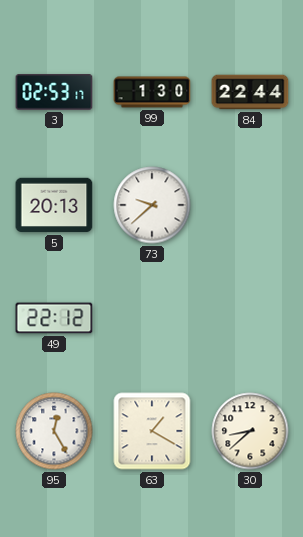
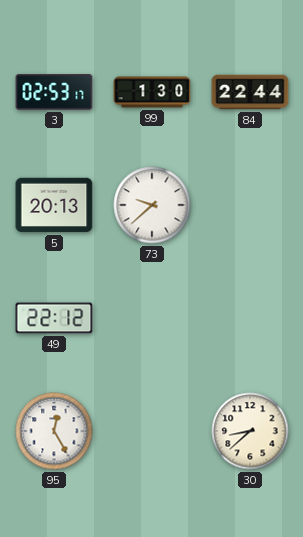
63: 1:20 -> none
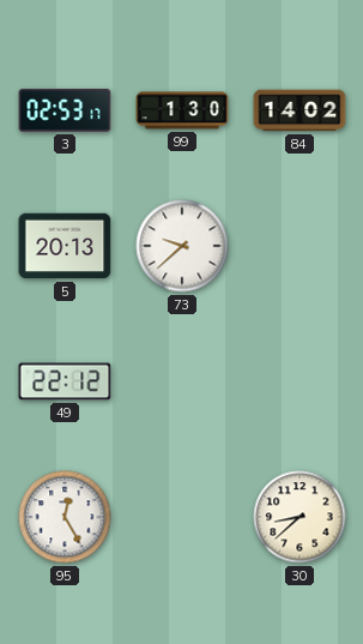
84: 22:44 -> 14:02
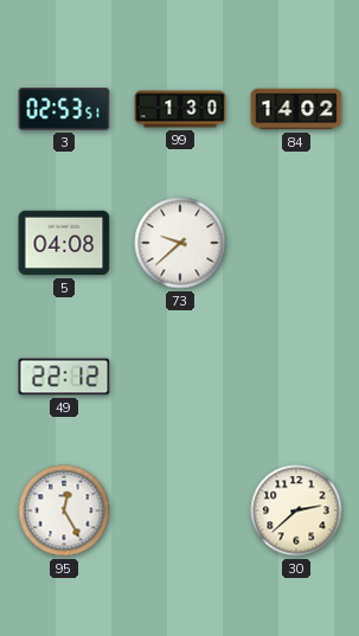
3: 02:53:17 -> 02:53:51
5: 20:13 -> 04:08
30: 8:38 -> 2:38
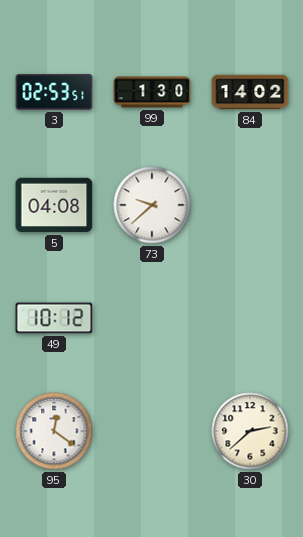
49: 22:12 -> 10:12
95: 12:25 -> 12:21
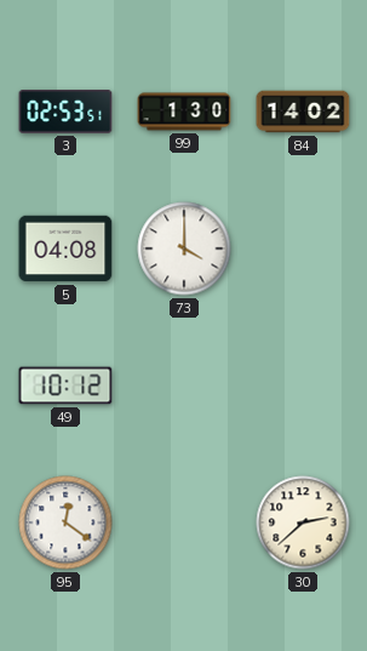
73: 9:38 -> 4:00
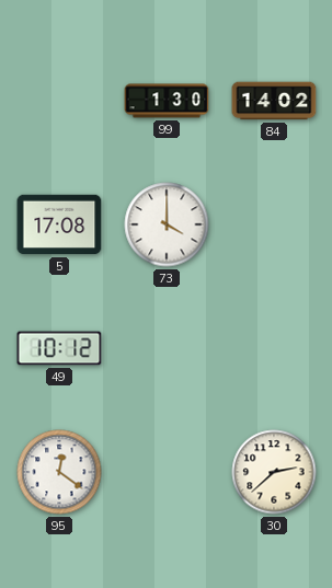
3: 02:53 -> none
5: 04:08 -> 17:08
